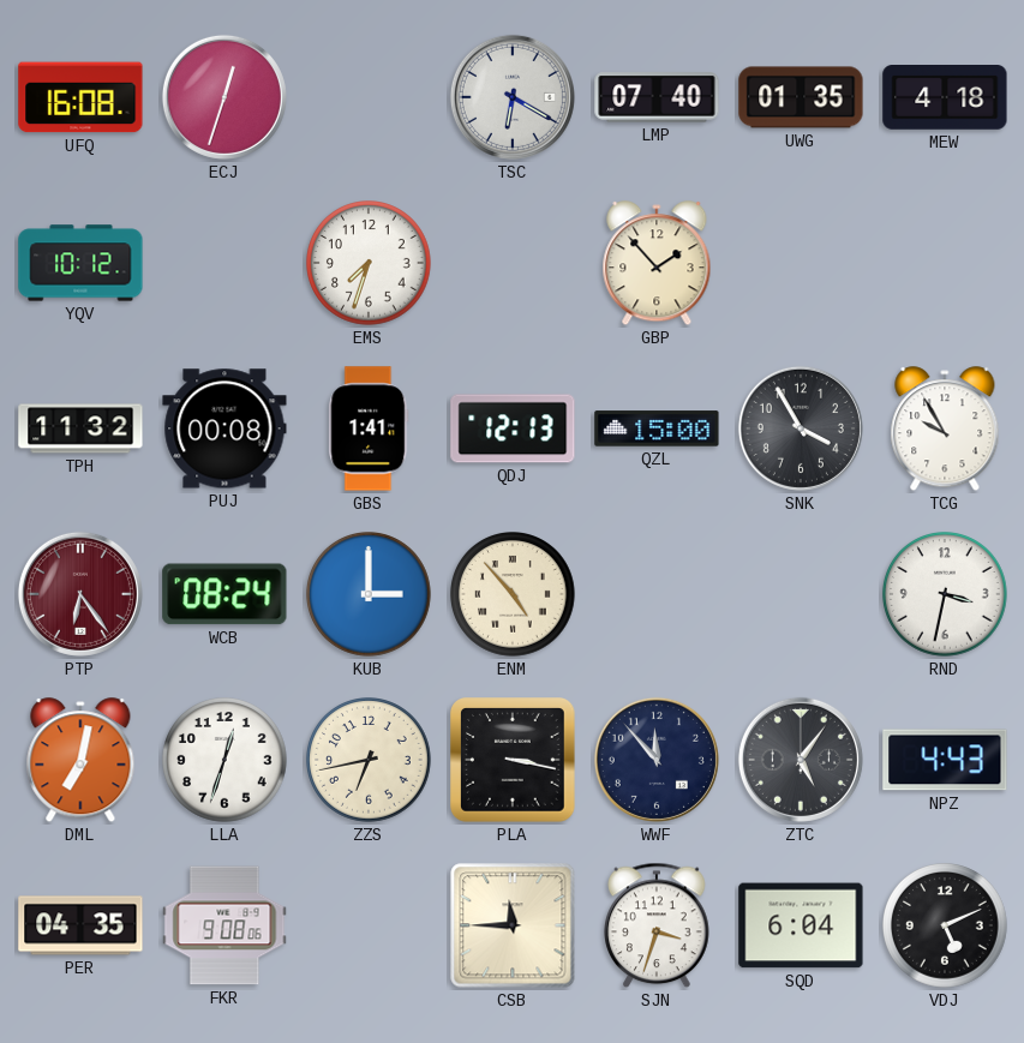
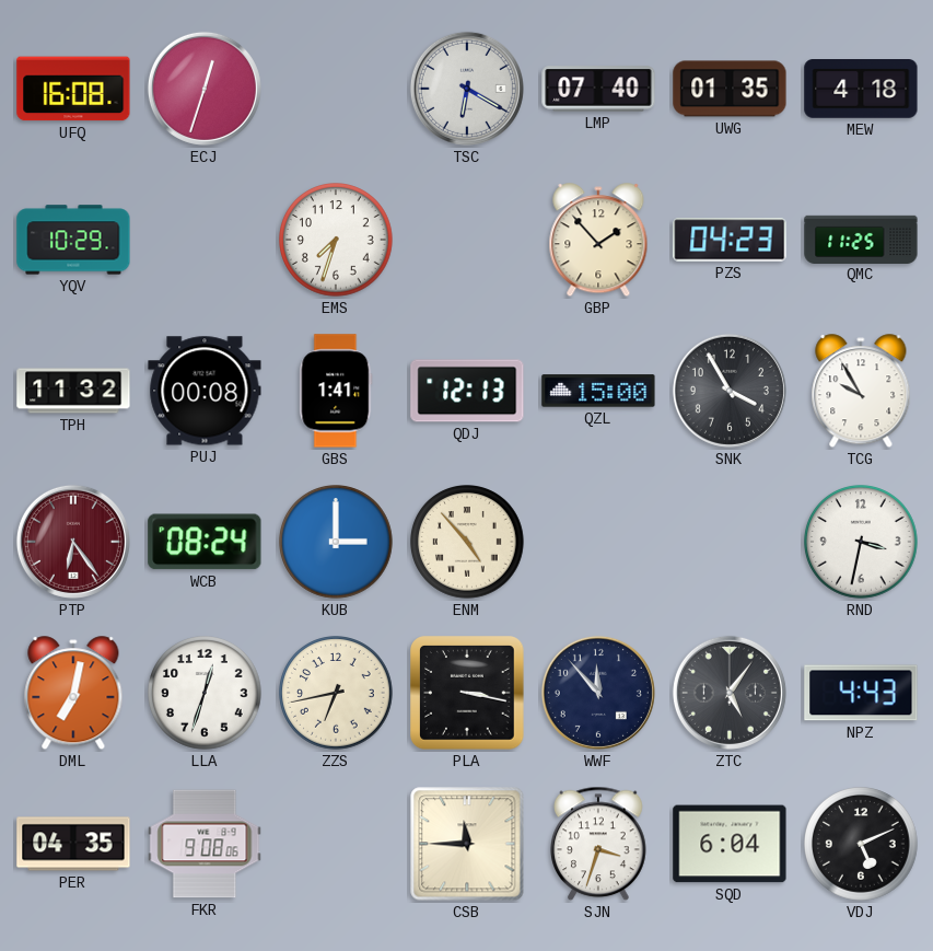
YQV: 10:12 -> 10:29
PZS: none -> 04:23
QMC: none -> 11:25
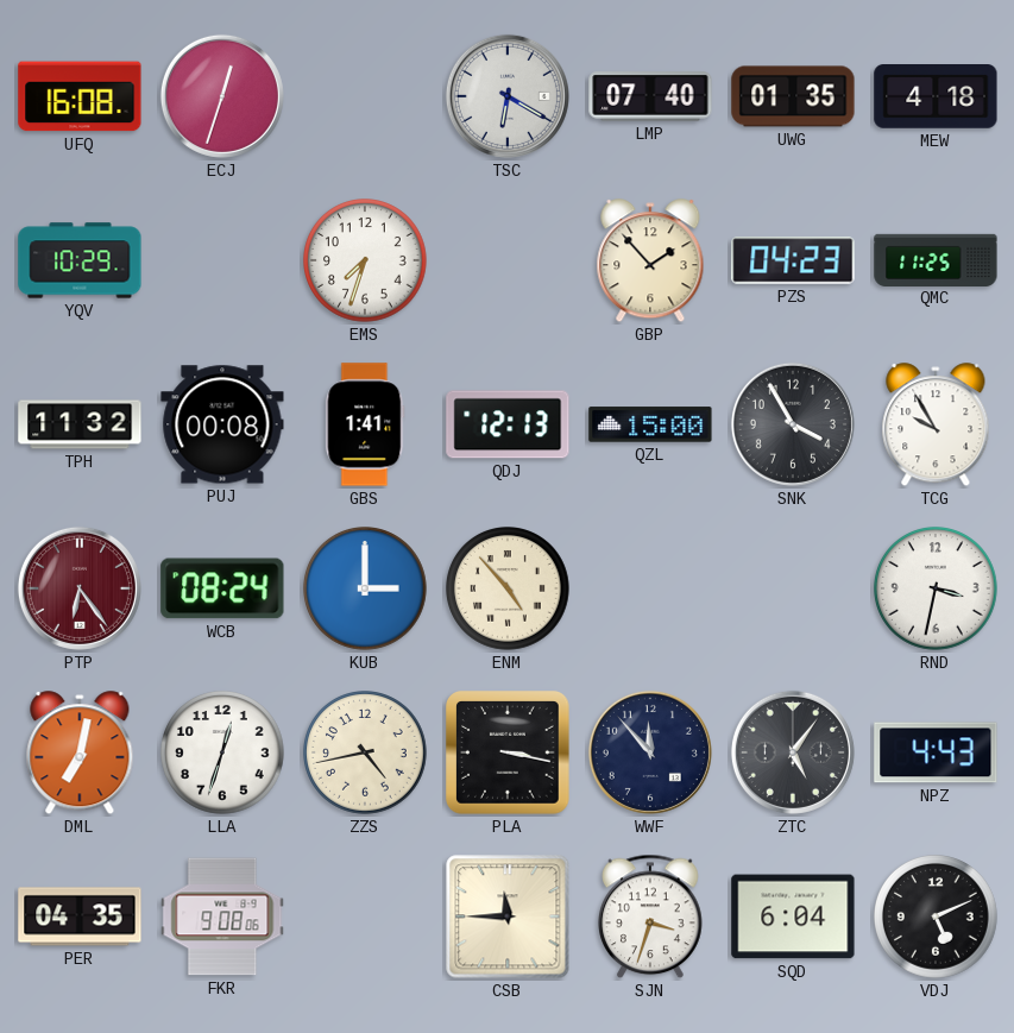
ZZS: 6:43 -> 4:43
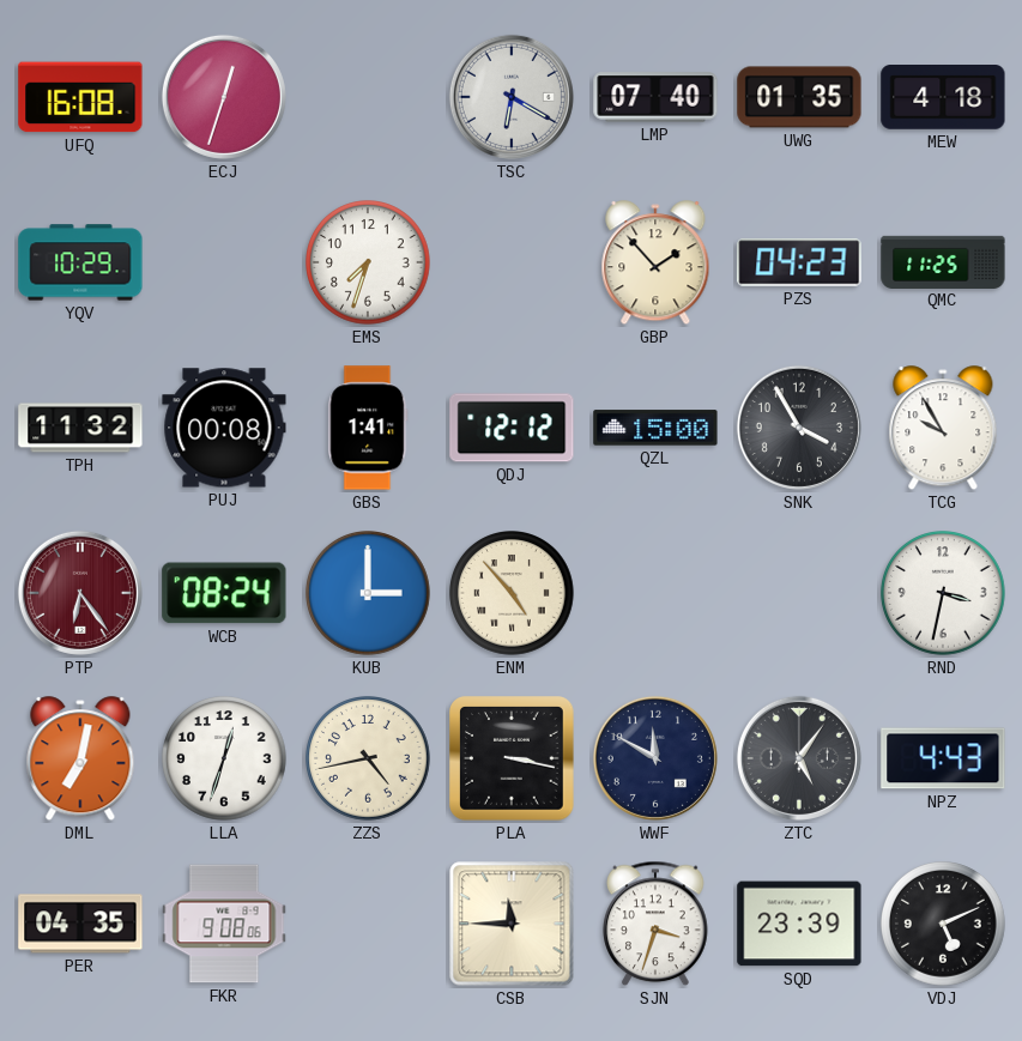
QDJ: 12:13 -> 12:12
WWF: 11:53 -> 11:50
SQD: 6:04 -> 23:39
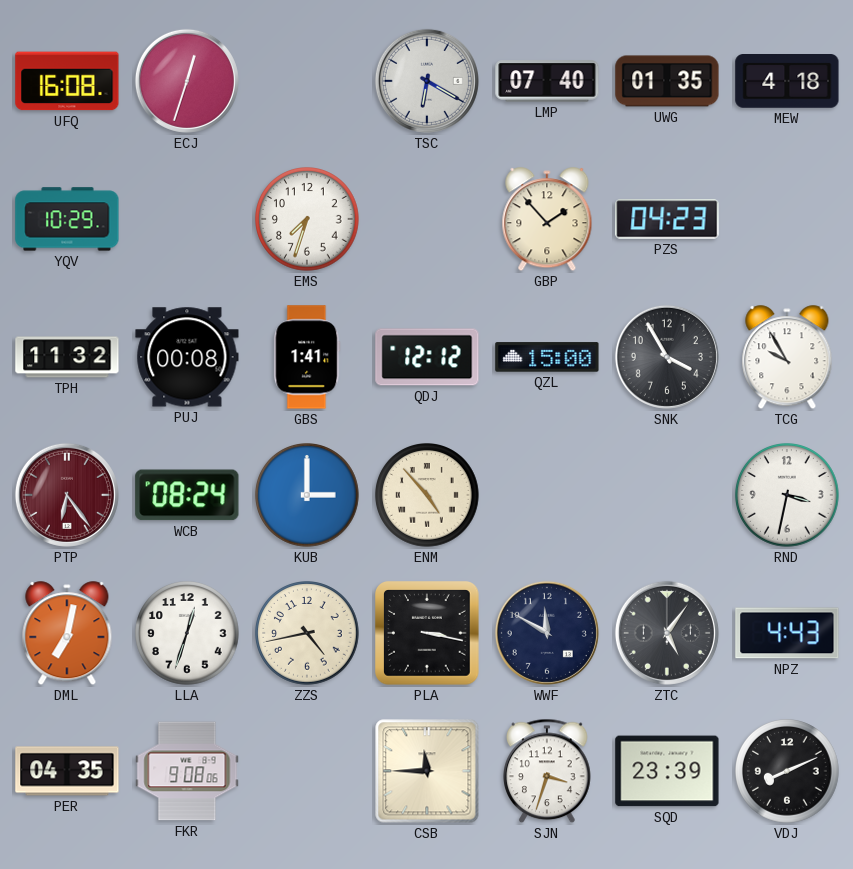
QMC: 11:25 -> none
VDJ: 5:11 -> 8:11
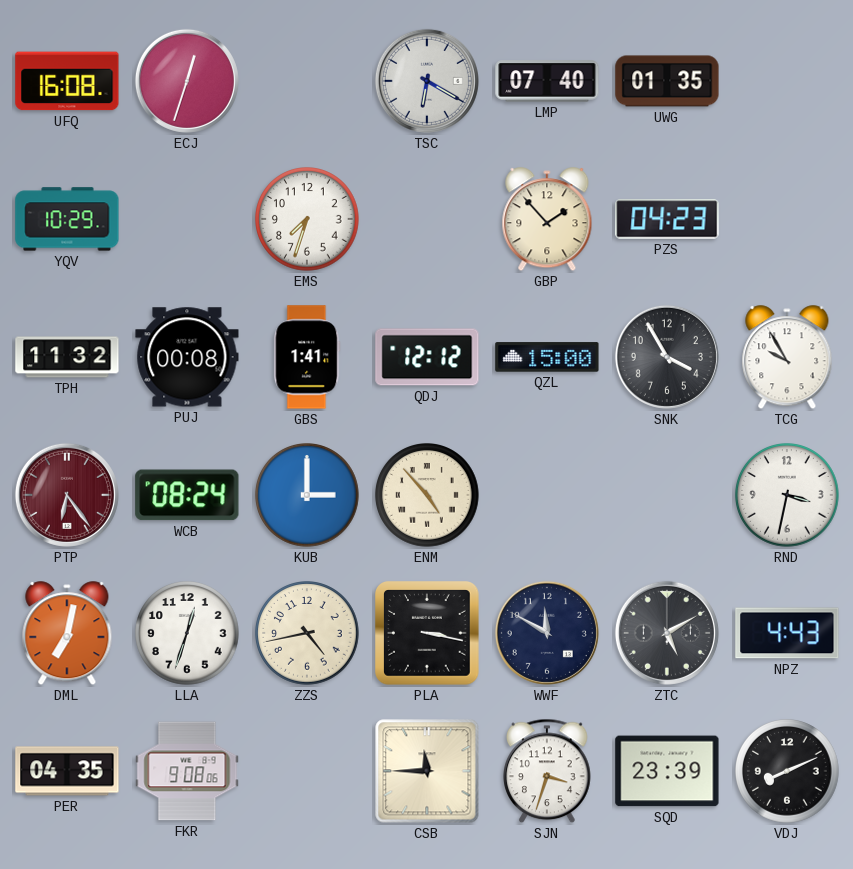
MEW: 4:18 -> none
ZTC: 5:06 -> 5:10
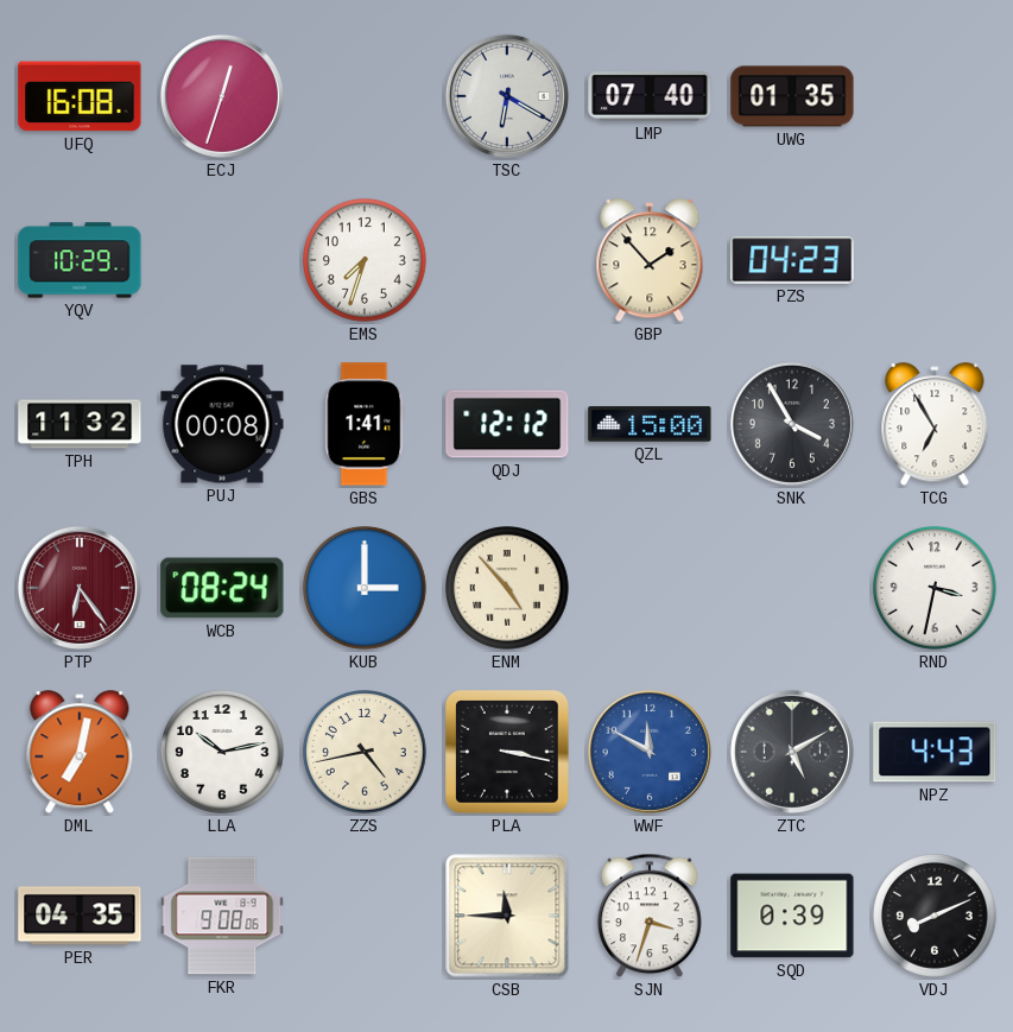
TCG: 9:55 -> 6:55
LLA: 12:33 -> 10:13
WWF dial: navy -> blue
SQD: 23:39 -> 0:39
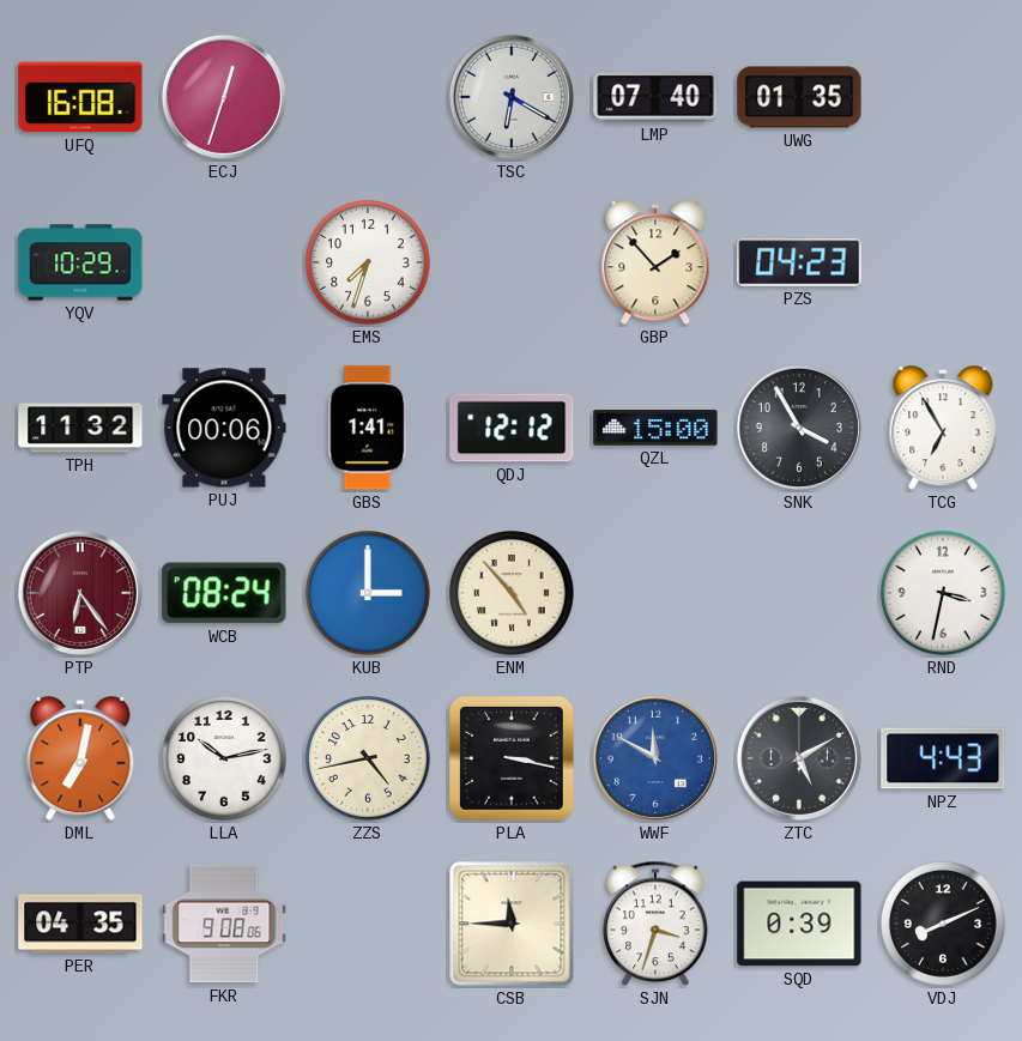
PUJ: 00:08 -> 00:06
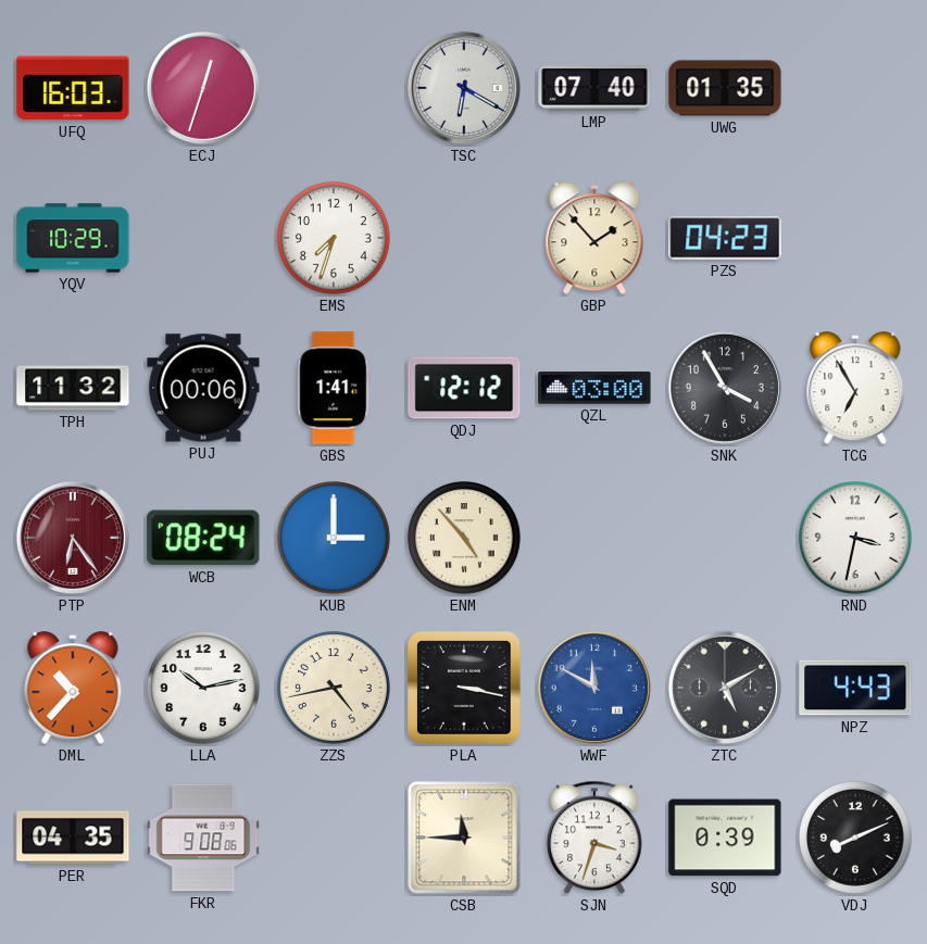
UFQ: 16:08 -> 16:03
QZL: 15:00 -> 03:00
DML: 7:02 -> 10:37
